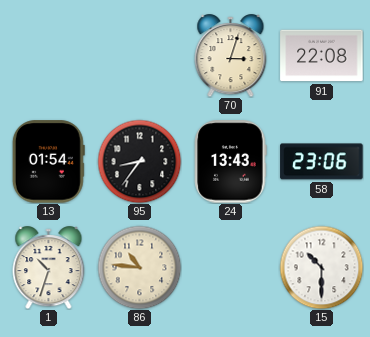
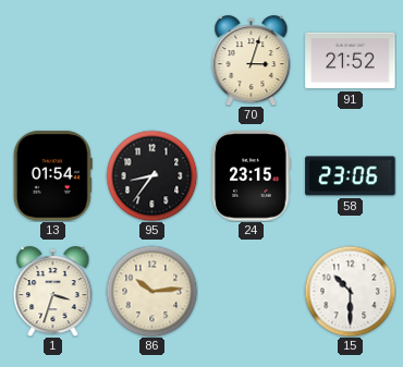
91: 22:08 -> 21:52
24: 13:43 -> 23:15
1: 10:33 -> 3:33
86: 10:46 -> 10:14
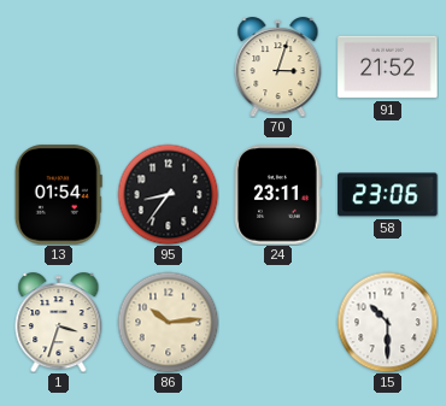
24: 23:15 -> 23:11
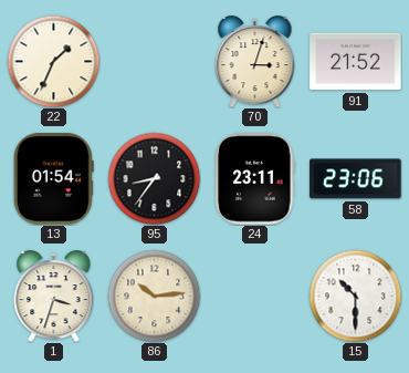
22: none -> 1:34
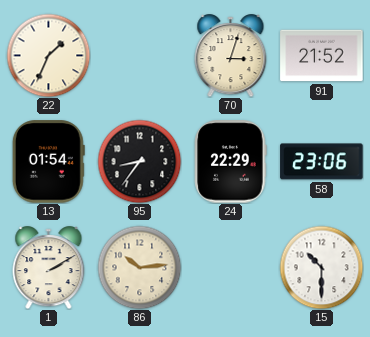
24: 23:11 -> 22:29
1: 3:33 -> 2:10
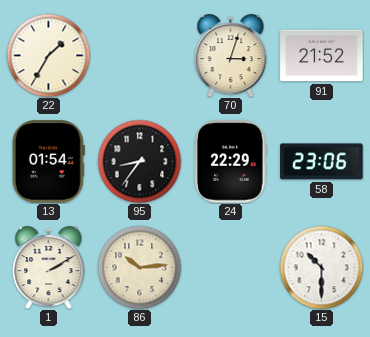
22: 1:34 -> 1:35
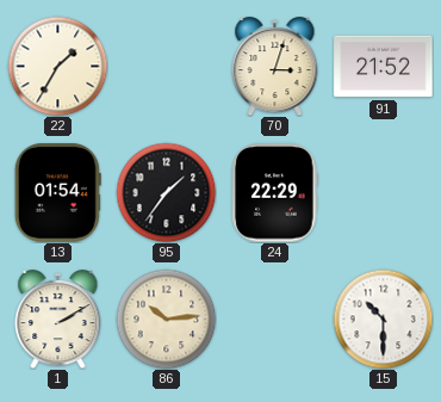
95: 8:36 -> 1:36
58: 23:06 -> none
